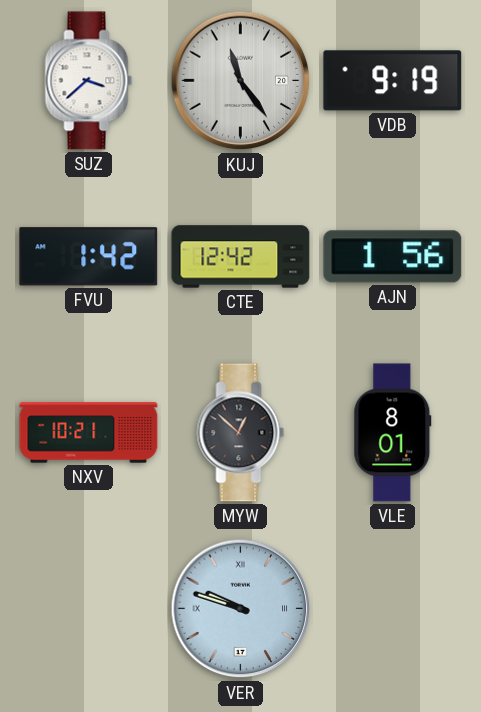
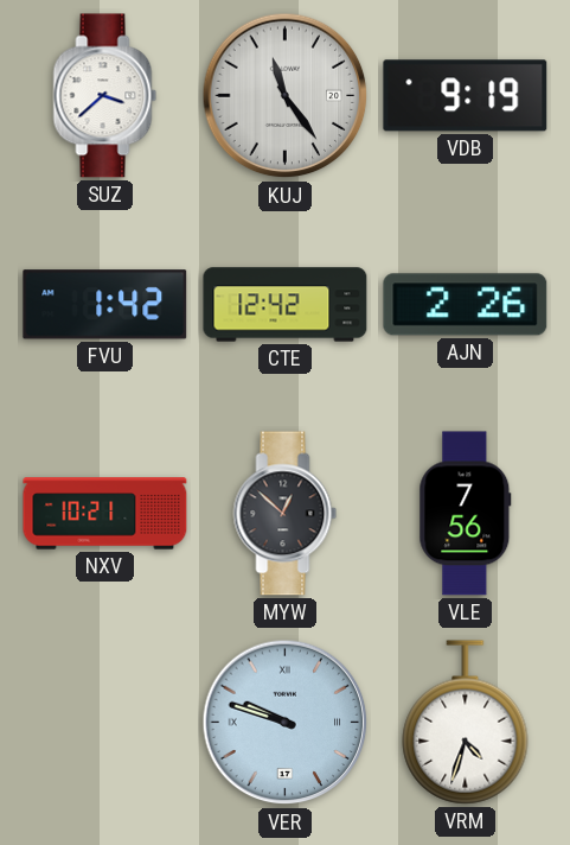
AJN: 1:56 -> 2:26
VLE: 8:01 -> 7:56
VRM: none -> 4:33
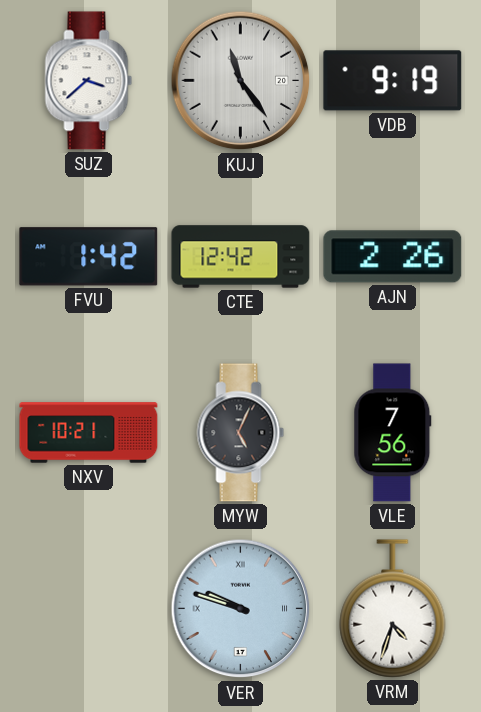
MYW: 12:52 -> 5:04
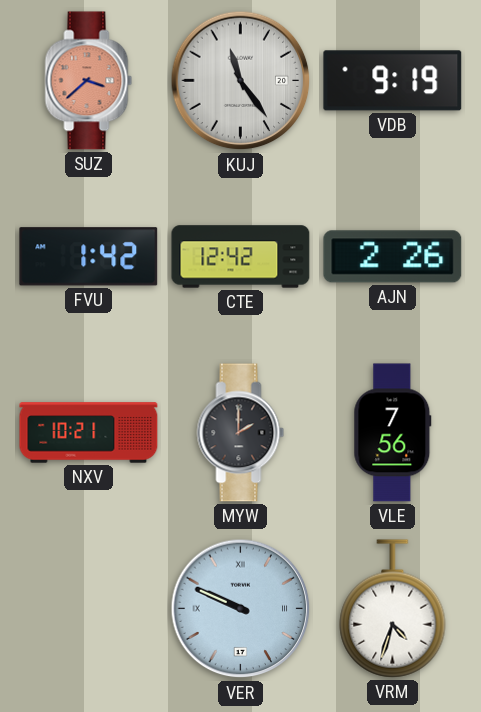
SUZ dial: white -> salmon
MYW: 5:04 -> 2:00
VER: 9:48 -> 9:49
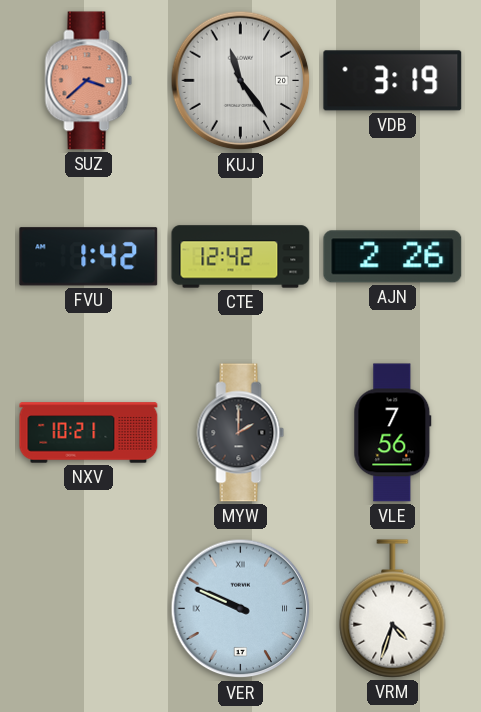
VDB: 9:19 -> 3:19
